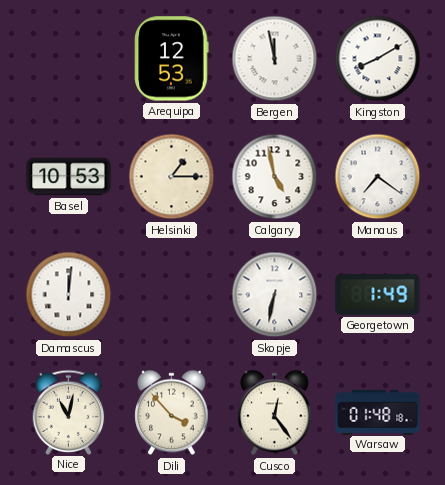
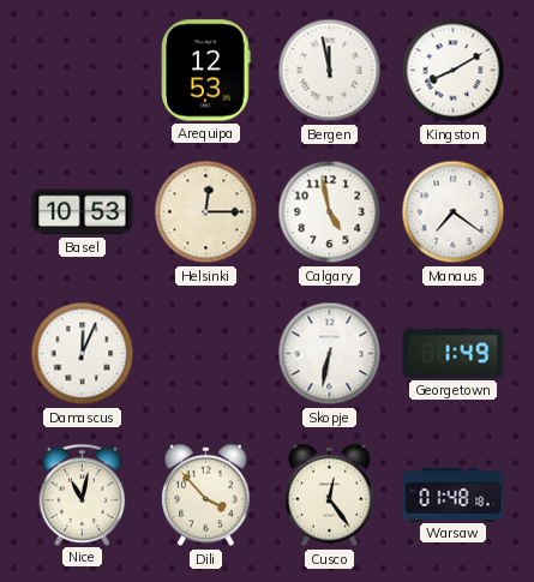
Helsinki: 1:15 -> 12:15
Damascus: 12:01 -> 12:04
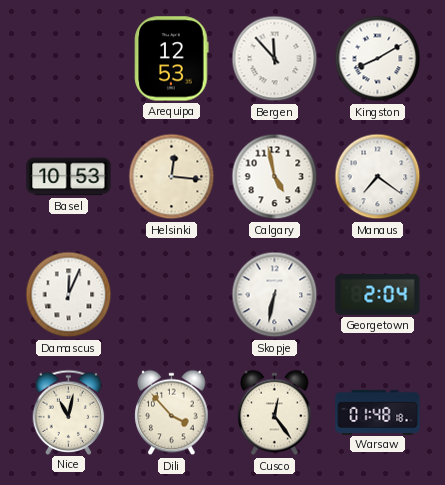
Bergen: 11:58 -> 11:53
Helsinki: 12:15 -> 12:16
Georgetown: 1:49 -> 2:04
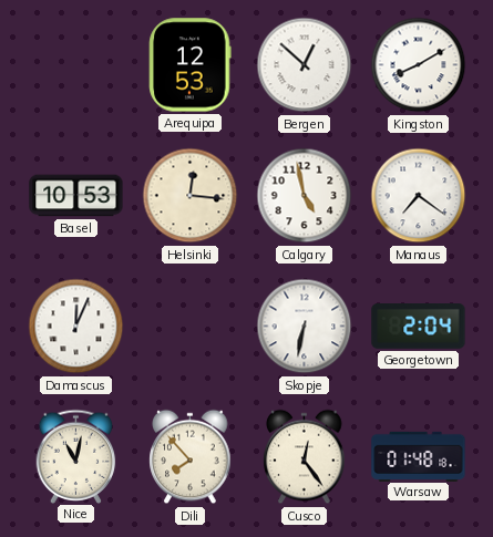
Bergen: 11:53 -> 12:52
Dili: 3:53 -> 7:53
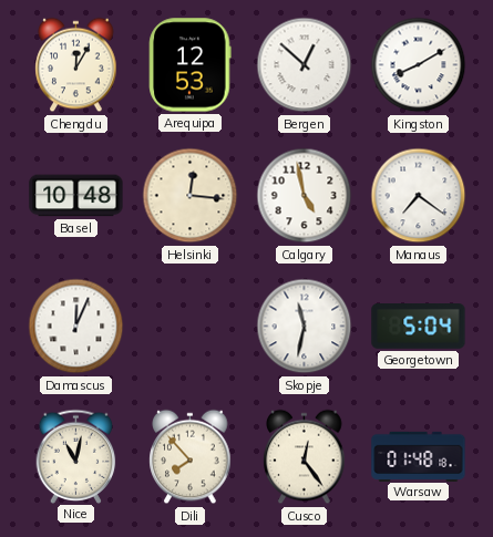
Chengdu: none -> 12:05
Basel: 10:53 -> 10:48
Skopje: 6:32 -> 11:32
Georgetown: 2:04 -> 5:04
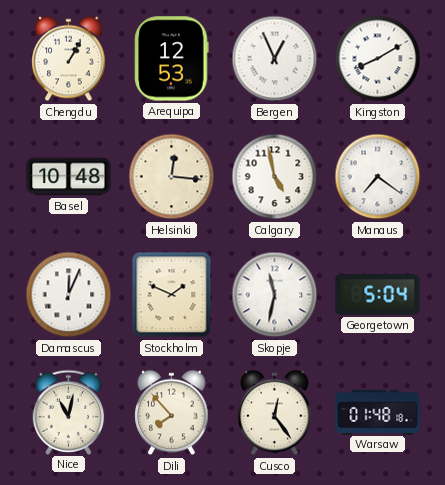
Chengdu: 12:05 -> 1:05
Bergen: 12:52 -> 12:56
Stockholm: none -> 1:49
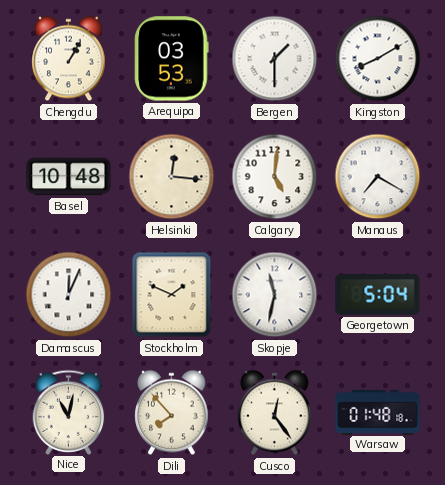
Arequipa: 12:53 -> 03:53
Bergen: 12:56 -> 1:30
Calgary: 4:58 -> 5:01
Manaus: 7:21 -> 7:20
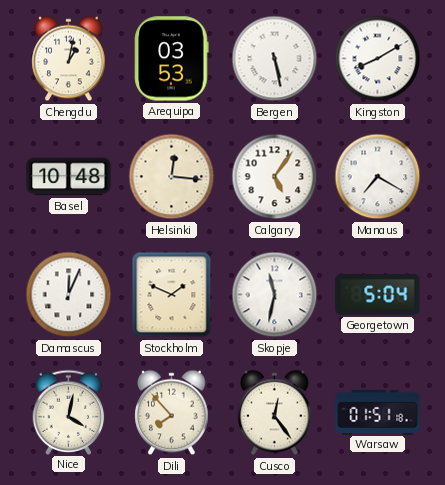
Chengdu: 1:05 -> 1:02
Bergen: 1:30 -> 5:28
Calgary: 5:01 -> 5:06
Nice: 11:02 -> 4:02
Warsaw: 01:48 -> 01:51
